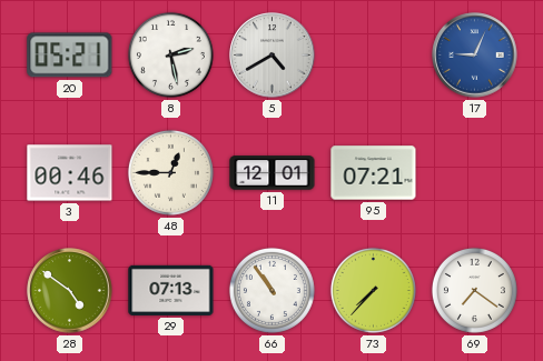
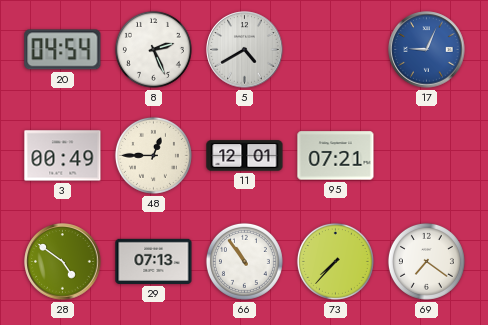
20: 05:21 -> 04:54
8: 2:28 -> 2:26
3: 00:46 -> 00:49
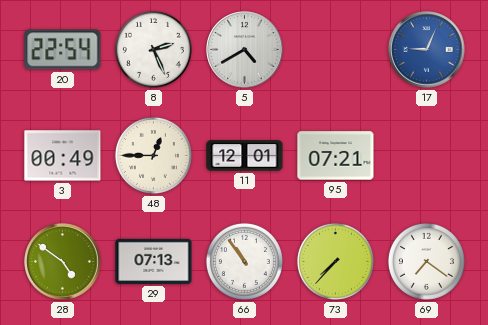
20: 04:54 -> 22:54
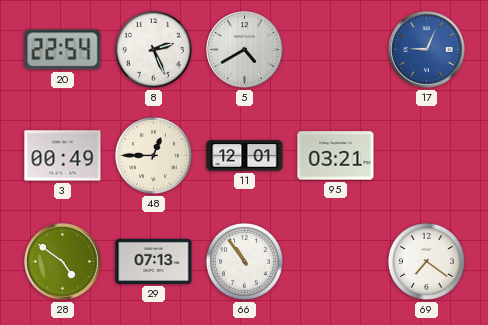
95: 07:21 -> 03:21
73: 7:37 -> none
